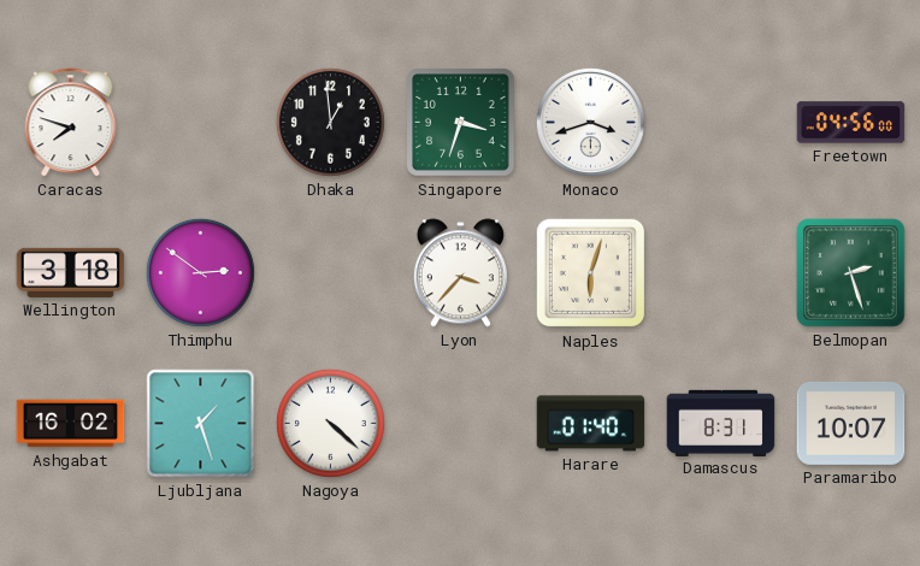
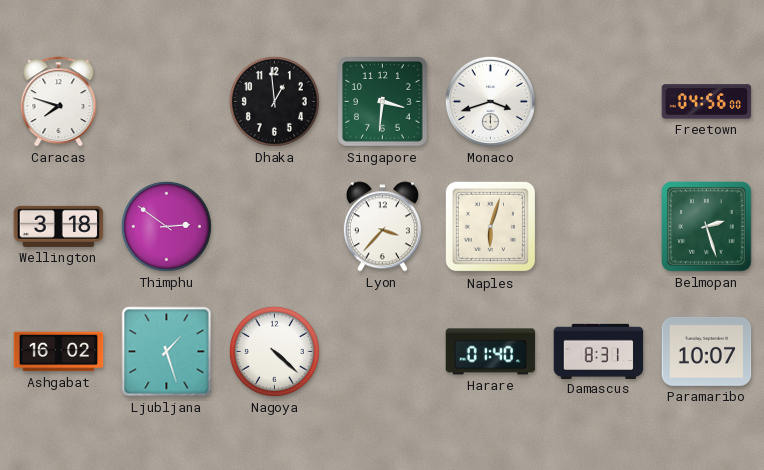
Singapore: 3:33 -> 3:31
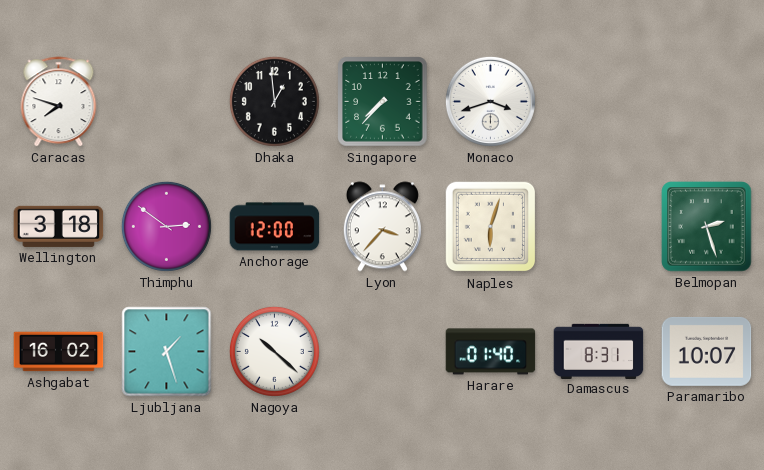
Singapore: 3:31 -> 7:37
Freetown: 04:56 -> none
Anchorage: none -> 12:00
Nagoya: 4:22 -> 10:22
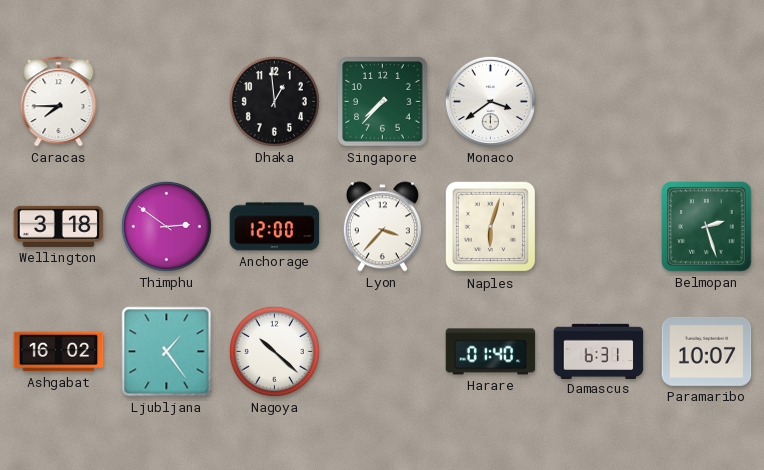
Caracas: 7:48 -> 7:45
Monaco: 3:42 -> 3:39
Ljubljana: 1:27 -> 1:24
Damascus: 8:31 -> 6:31
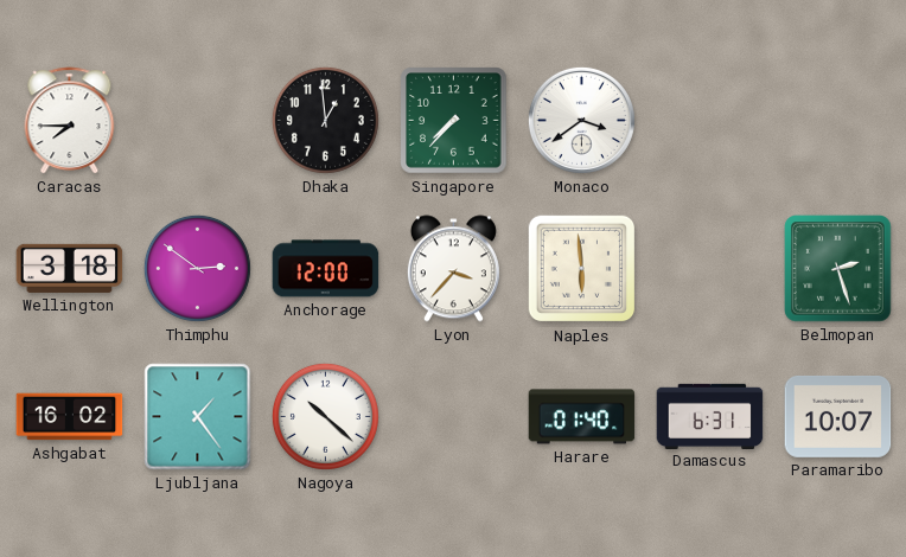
Naples: 6:03 -> 5:59
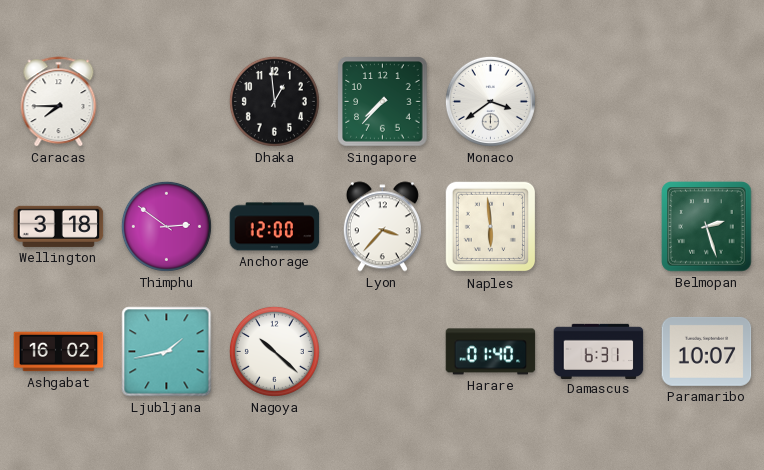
Ljubljana: 1:24 -> 1:43
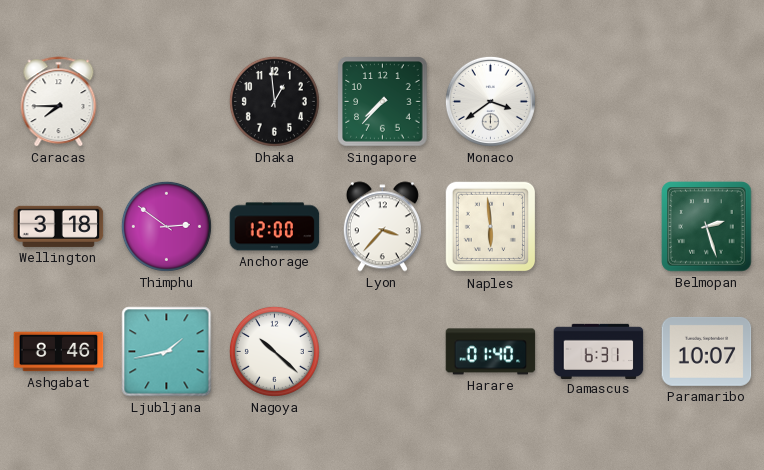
Ashgabat: 16:02 -> 8:46
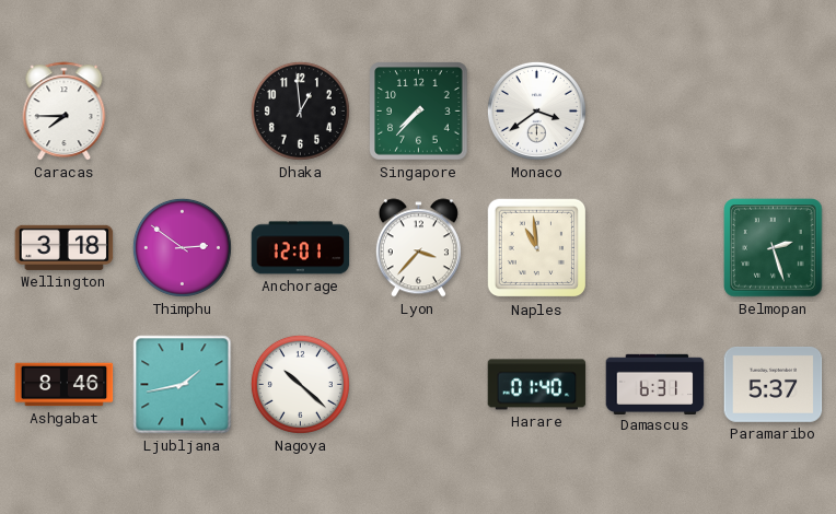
Anchorage: 12:00 -> 12:01
Naples: 5:59 -> 10:59
Paramaribo: 10:07 -> 5:37
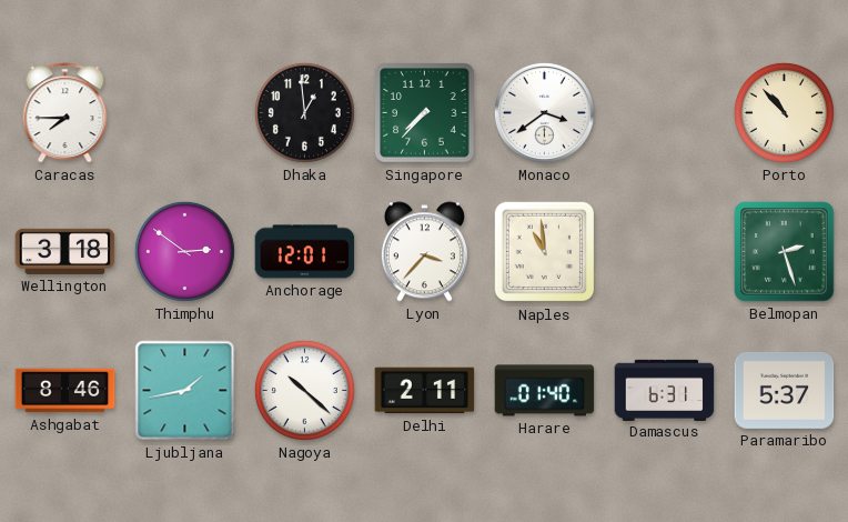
Porto: none -> 10:53
Delhi: none -> 2:11
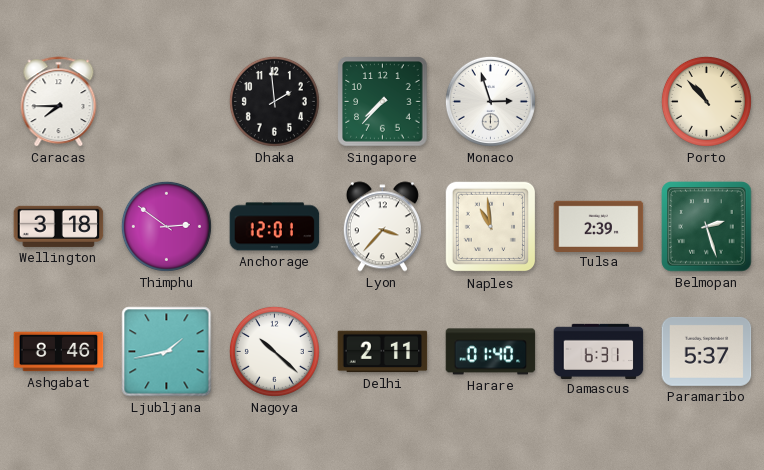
Dhaka: 12:59 -> 1:59
Monaco: 3:39 -> 2:57
Tulsa: none -> 2:39
